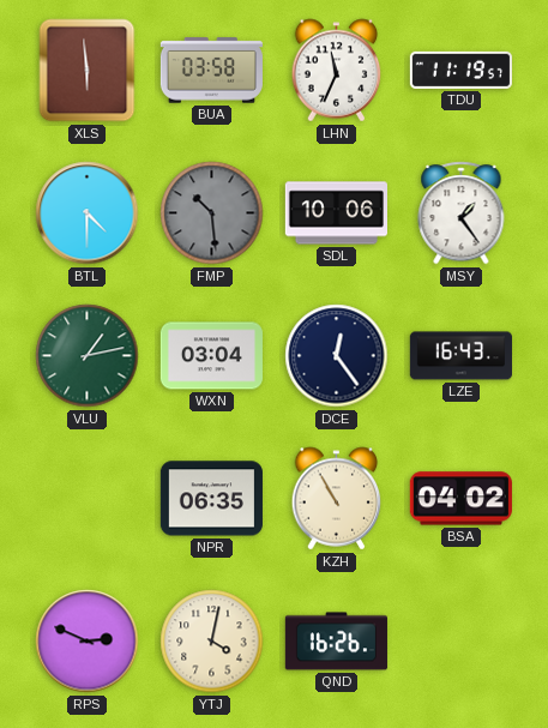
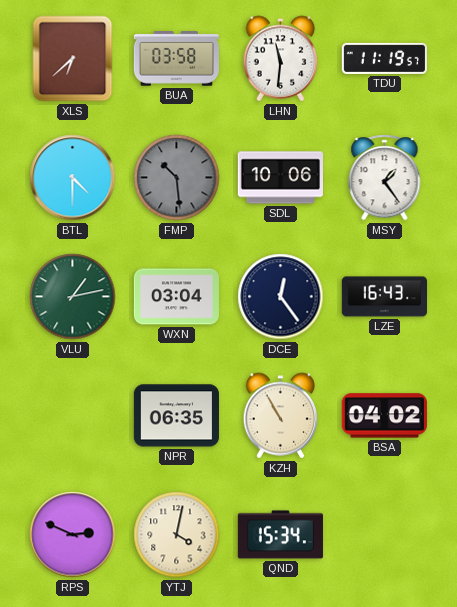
XLS: 5:59 -> 6:38
LHN: 11:34 -> 11:31
QND: 16:26 -> 15:34
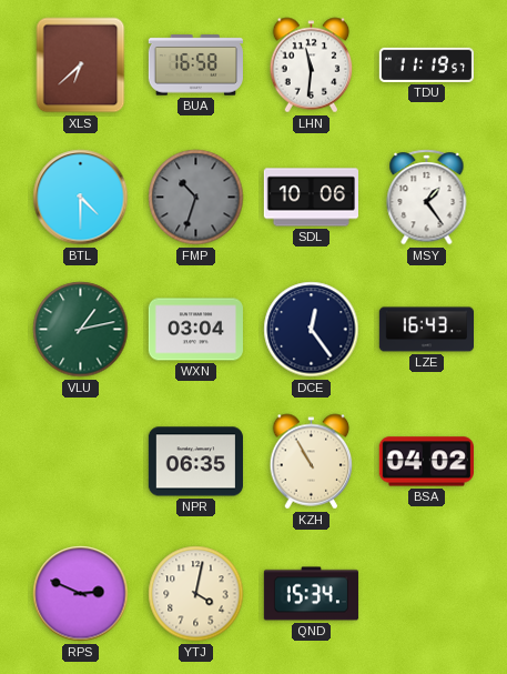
BUA: 03:58 -> 16:58
FMP: 10:29 -> 10:33
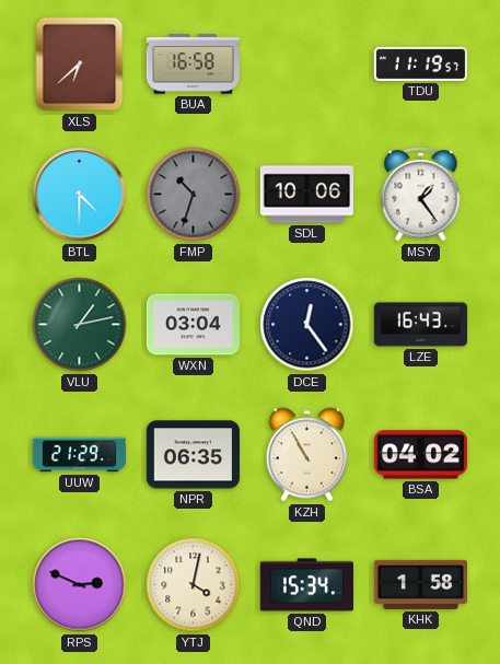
LHN: 11:31 -> none
UUW: none -> 21:29
KHK: none -> 1:58
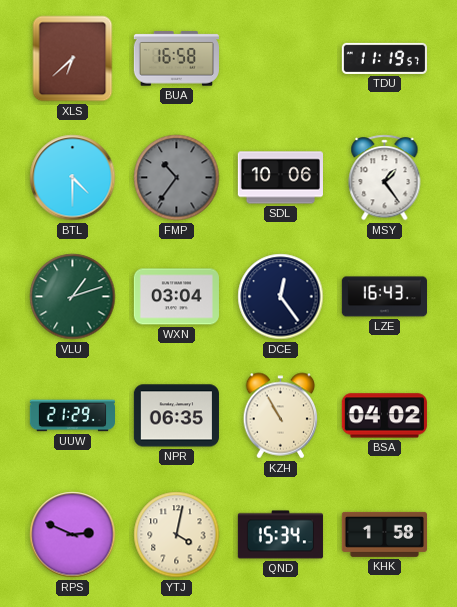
FMP: 10:33 -> 10:36
VLU: 1:13 -> 1:12
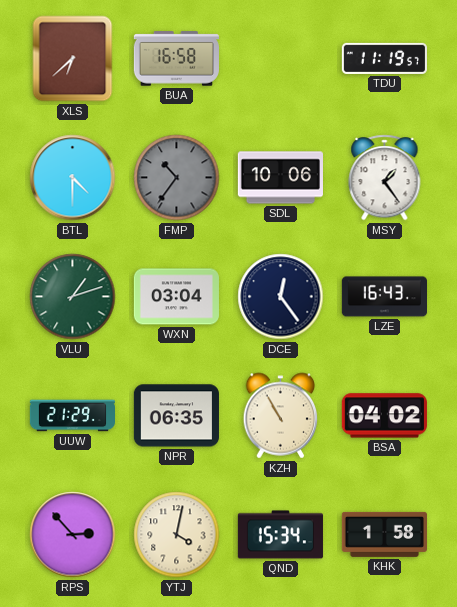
RPS: 2:49 -> 2:53
